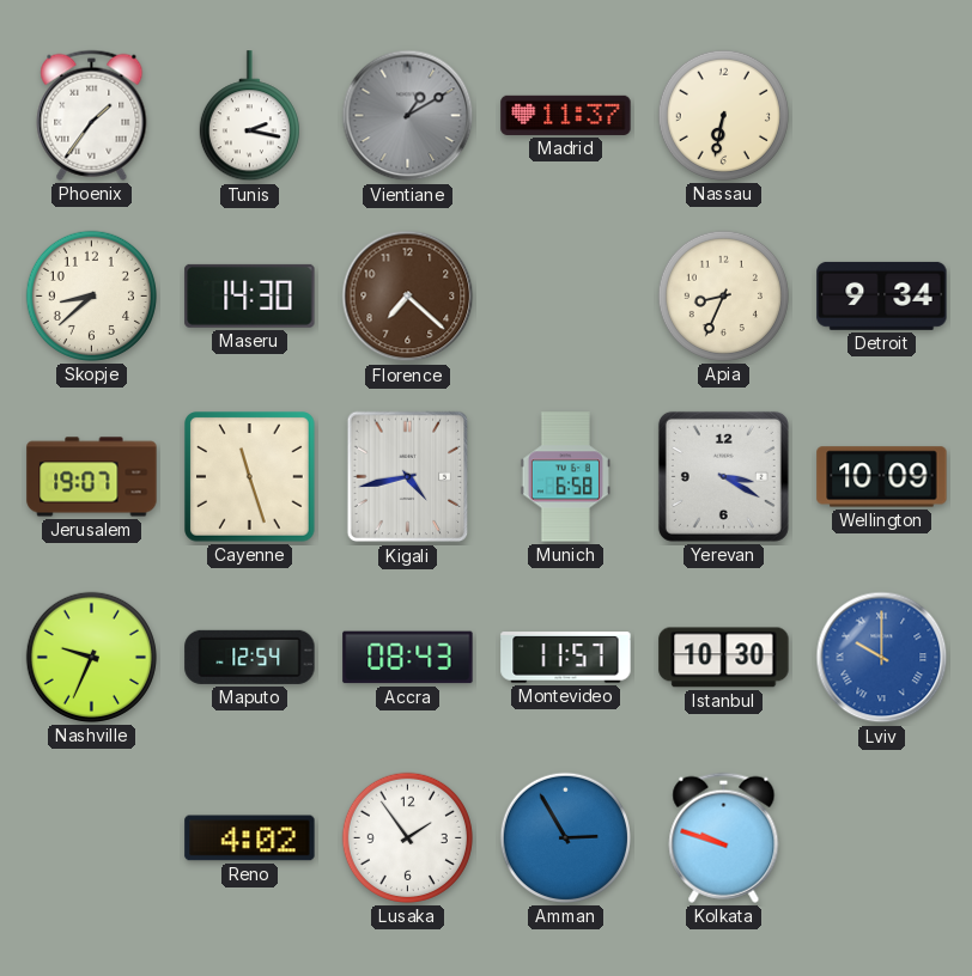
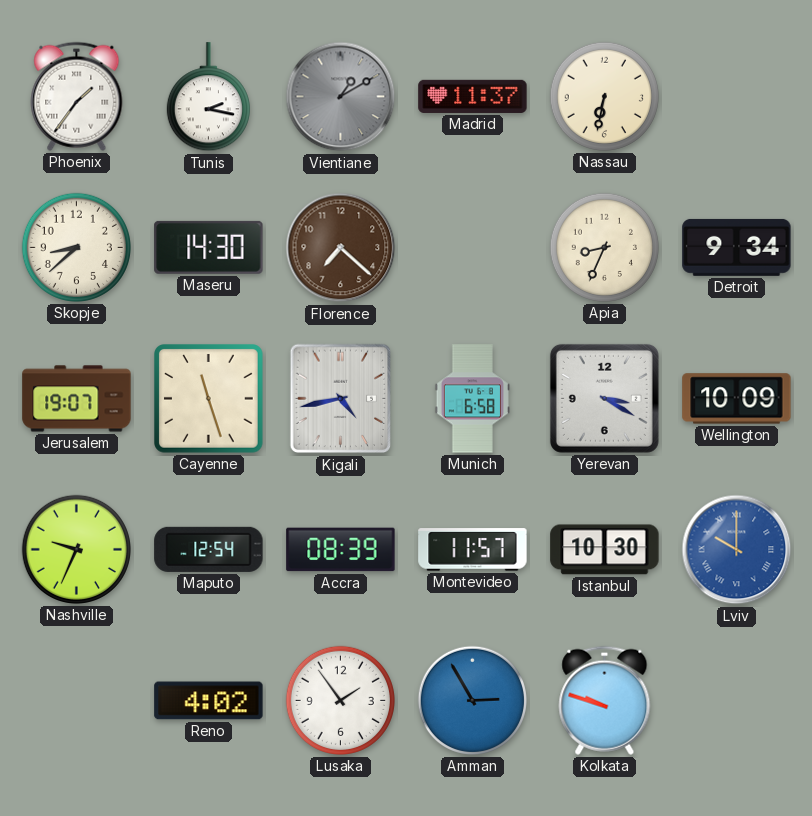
Accra: 08:43 -> 08:39
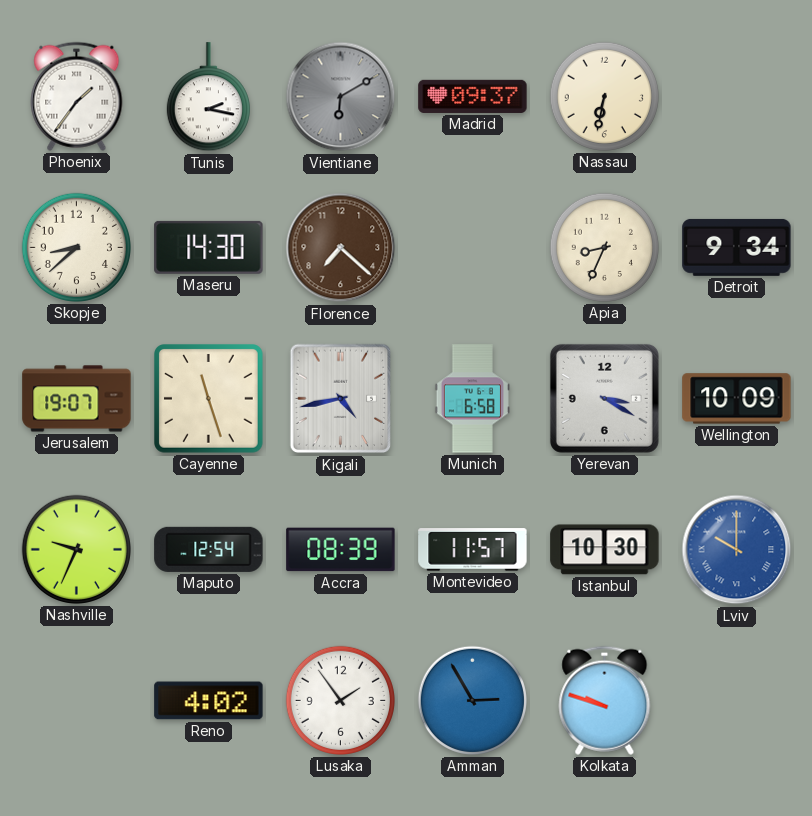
Vientiane: 1:10 -> 6:10
Madrid: 11:37 -> 09:37
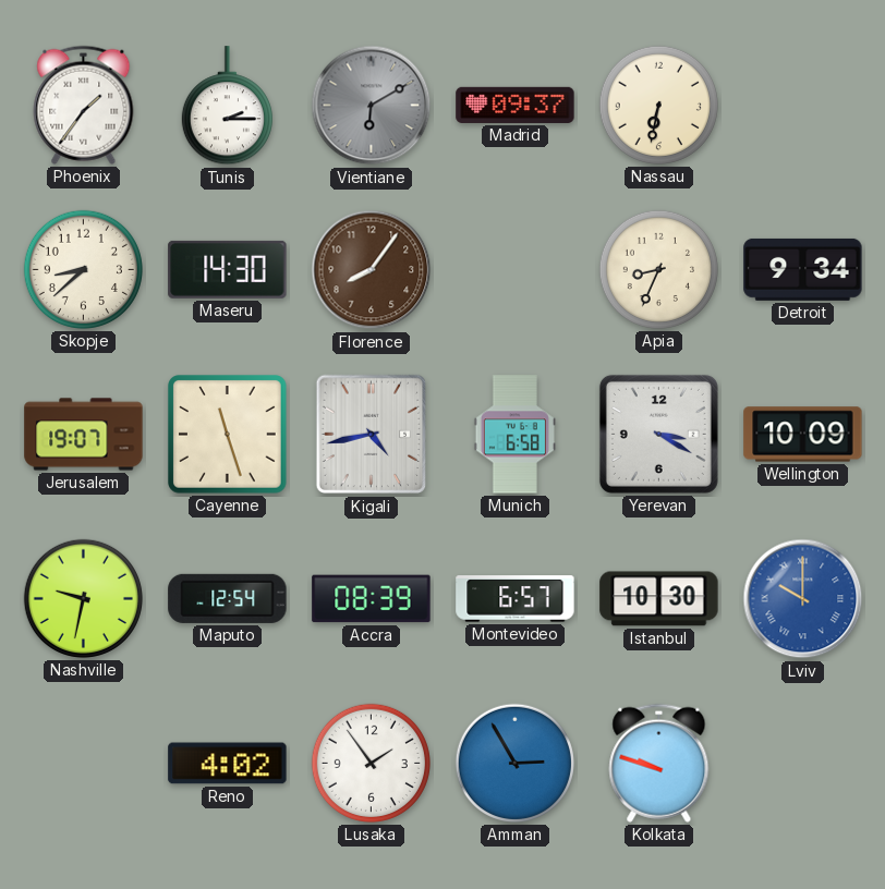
Tunis: 2:17 -> 2:15
Florence: 7:22 -> 8:06
Nashville: 9:34 -> 9:32
Montevideo: 11:57 -> 6:57
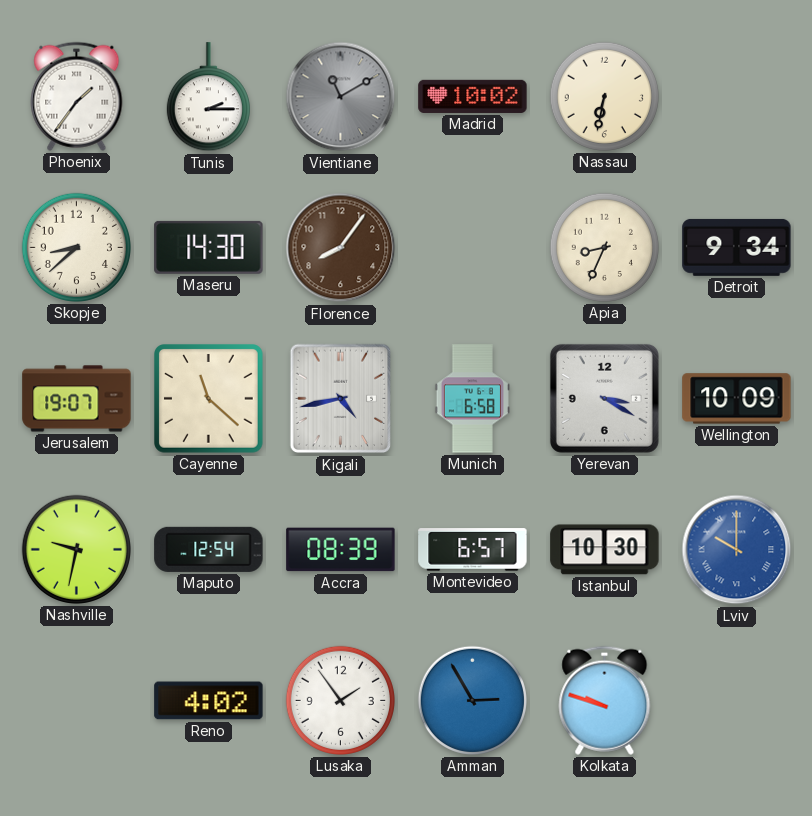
Vientiane: 6:10 -> 11:10
Madrid: 09:37 -> 10:02
Cayenne: 11:27 -> 11:22
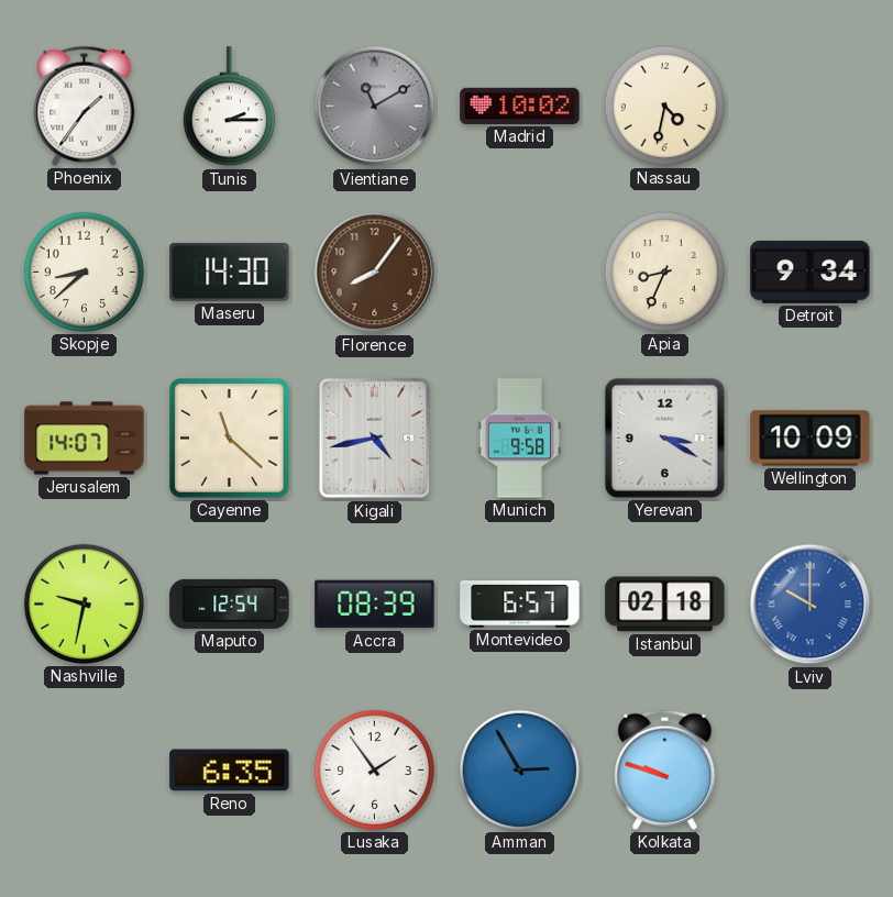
Nassau: 6:32 -> 4:32
Jerusalem: 19:07 -> 14:07
Munich: 6:58 -> 9:58
Istanbul: 10:30 -> 02:18
Reno: 4:02 -> 6:35
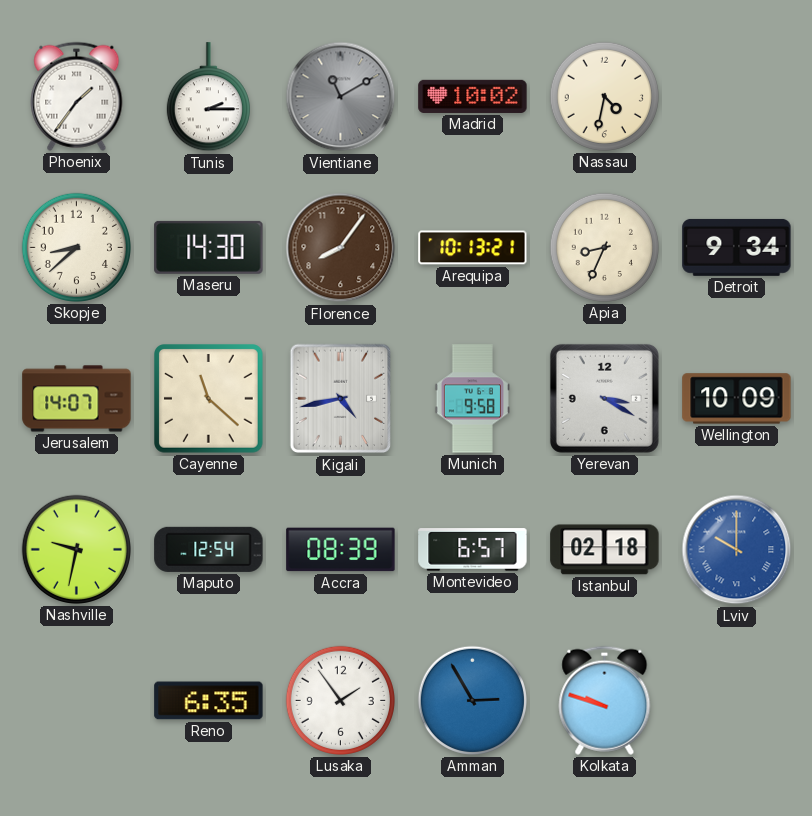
Arequipa: none -> 10:13
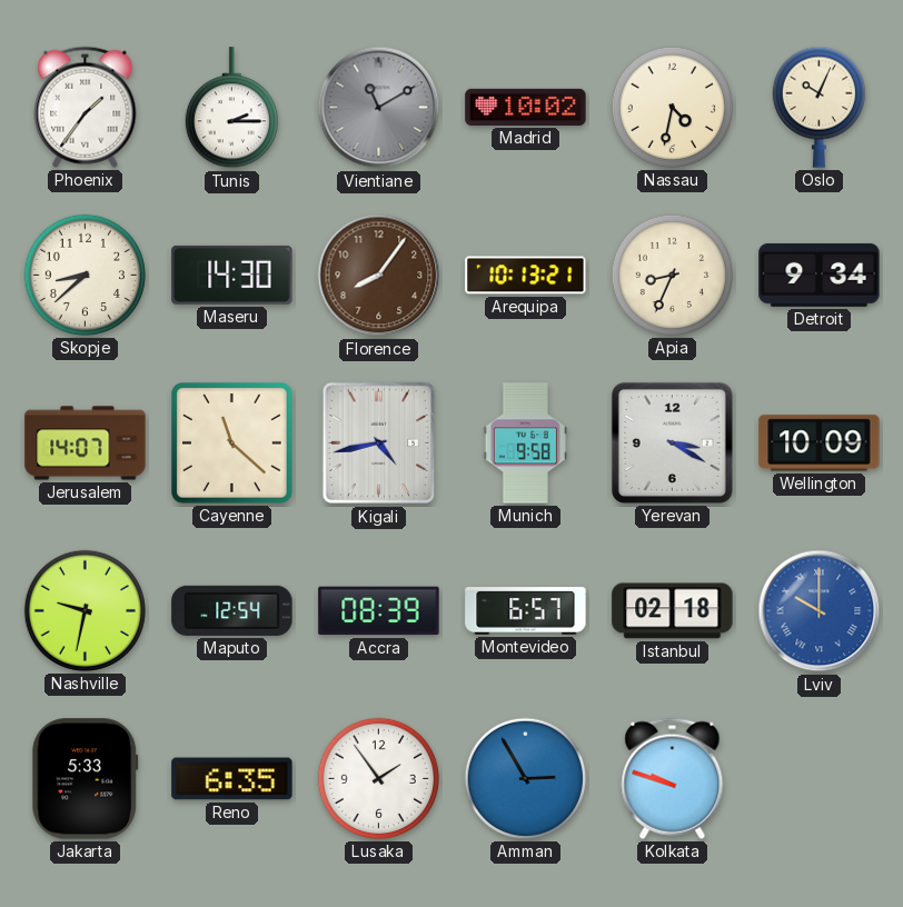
Oslo: none -> 10:04
Jakarta: none -> 5:33
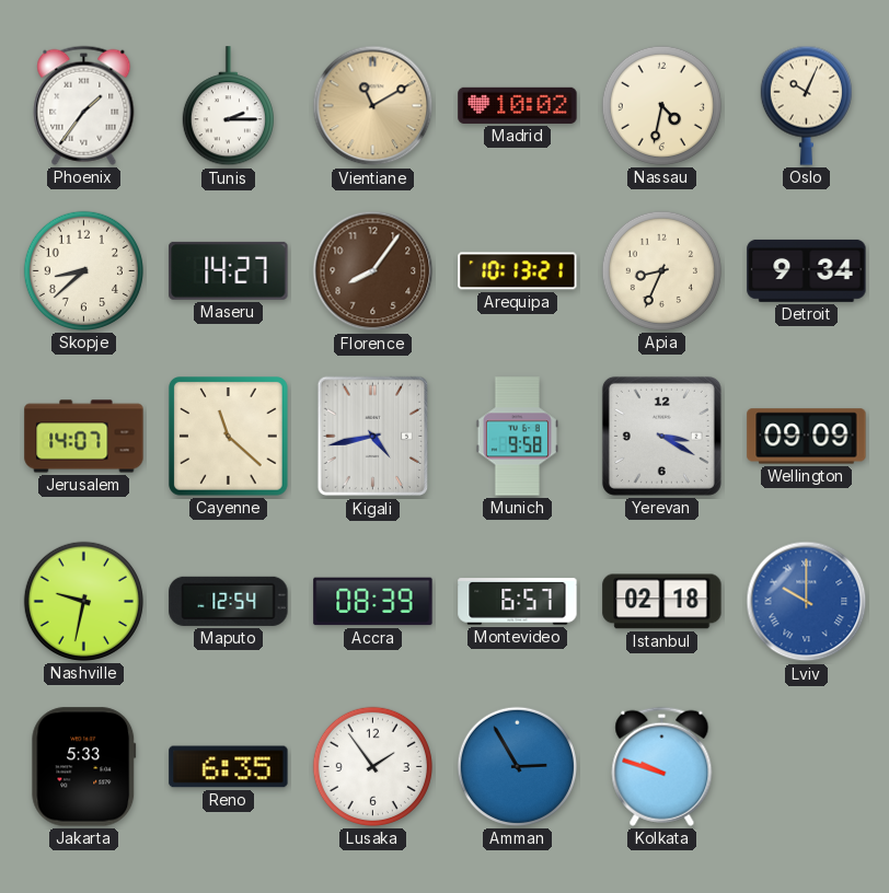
Vientiane dial: grey -> champagne
Maseru: 14:30 -> 14:27
Wellington: 10:09 -> 09:09
